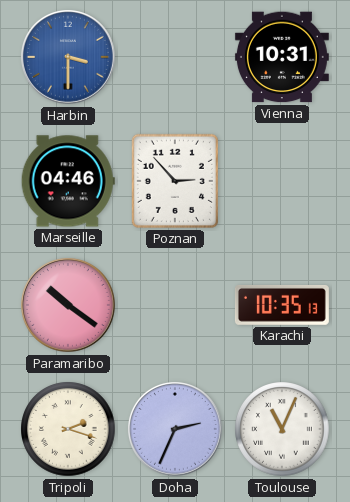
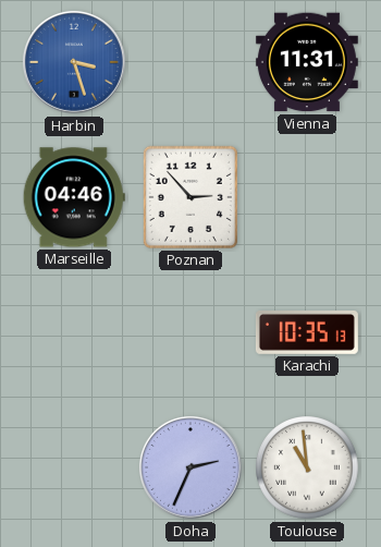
Harbin: 3:30 -> 3:27
Vienna: 10:31 -> 11:31
Paramaribo: 10:21 -> none
Tripoli: 2:18 -> none
Toulouse: 11:04 -> 10:59
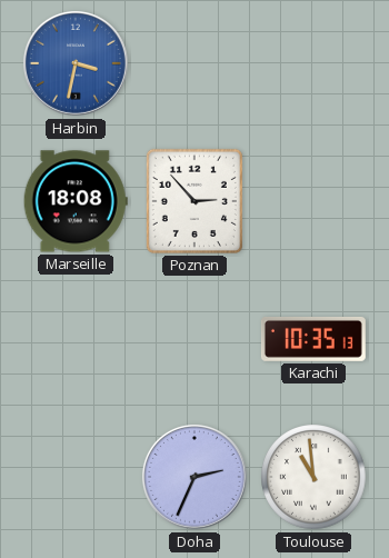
Harbin: 3:27 -> 3:32
Vienna: 11:31 -> none
Marseille: 04:46 -> 18:08
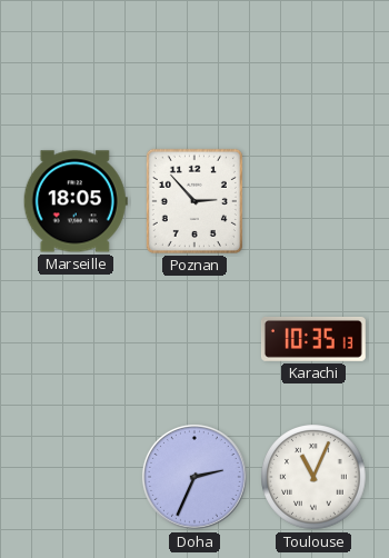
Harbin: 3:32 -> none
Marseille: 18:08 -> 18:05
Toulouse: 10:59 -> 11:04
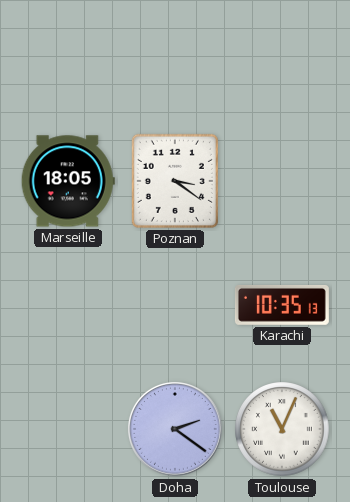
Poznan: 2:53 -> 3:21
Doha: 2:34 -> 2:21
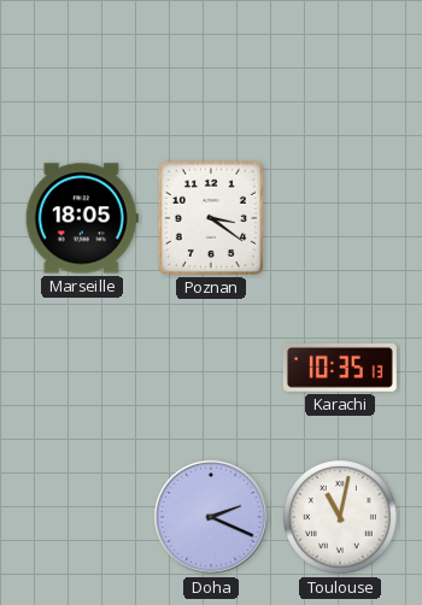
Doha: 2:21 -> 2:19
Toulouse: 11:04 -> 11:02
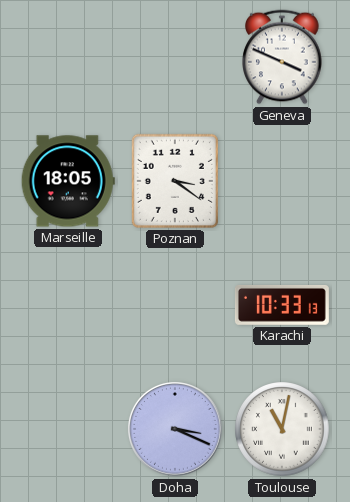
Geneva: none -> 3:49
Karachi: 10:35 -> 10:33
Doha: 2:19 -> 3:19
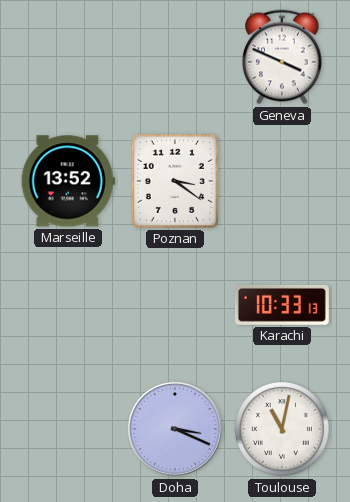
Marseille: 18:05 -> 13:52
